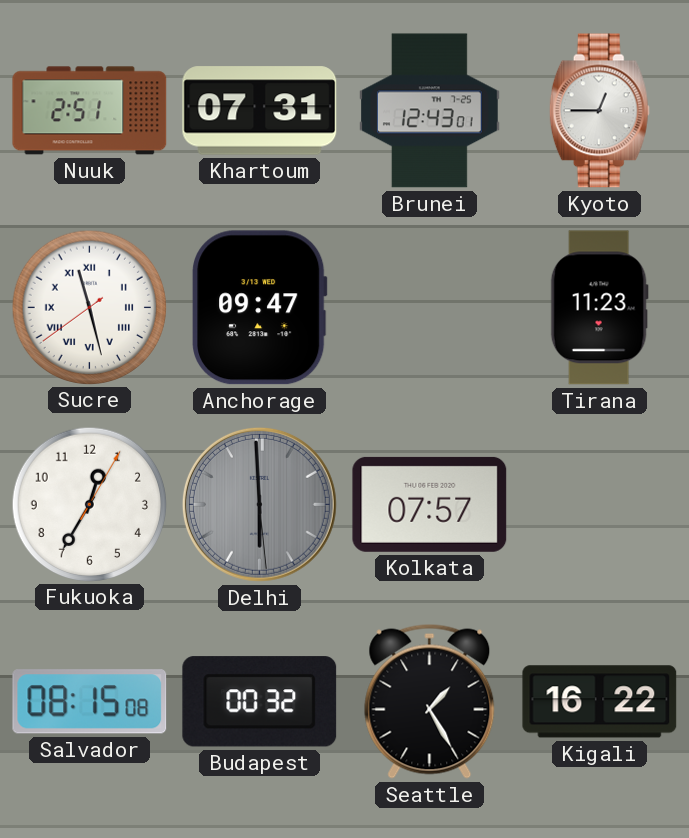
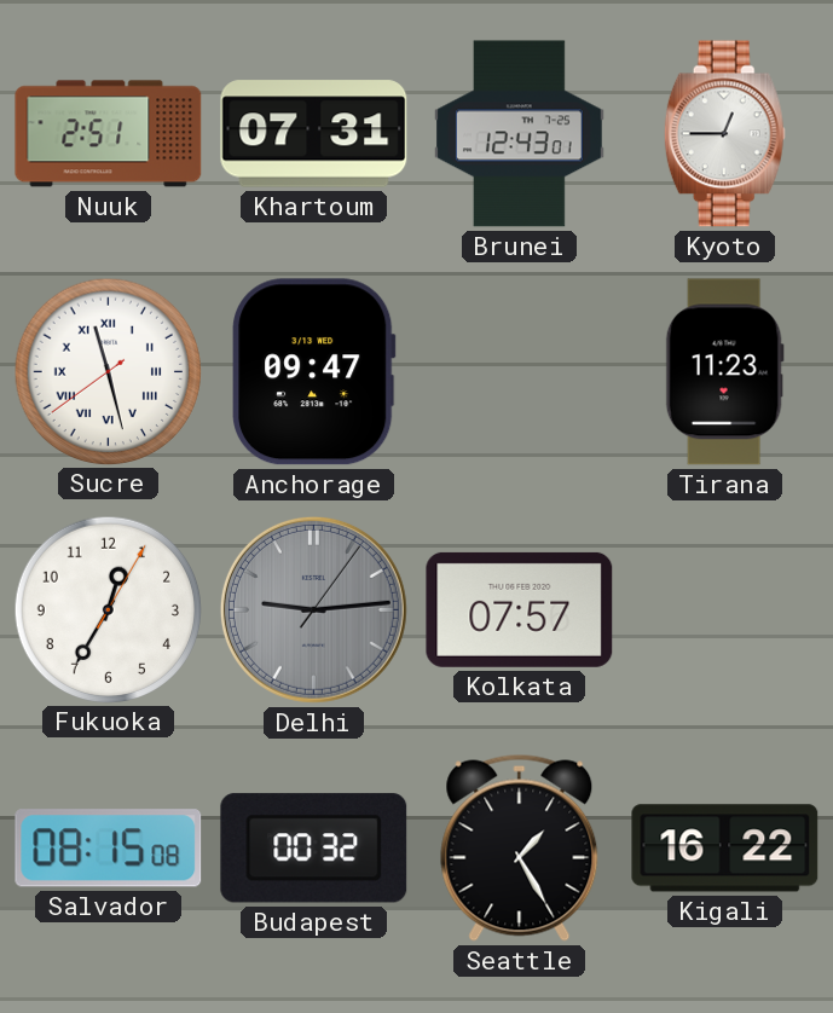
Delhi: 5:59 -> 9:14
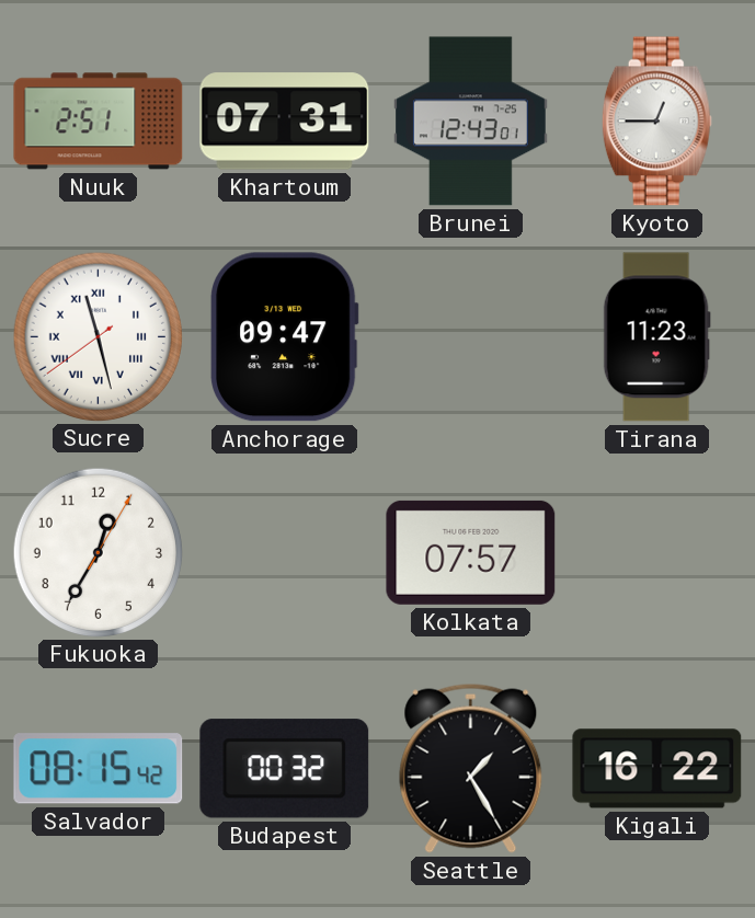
Delhi: 9:14 -> none
Salvador: 08:15:08 -> 08:15:42
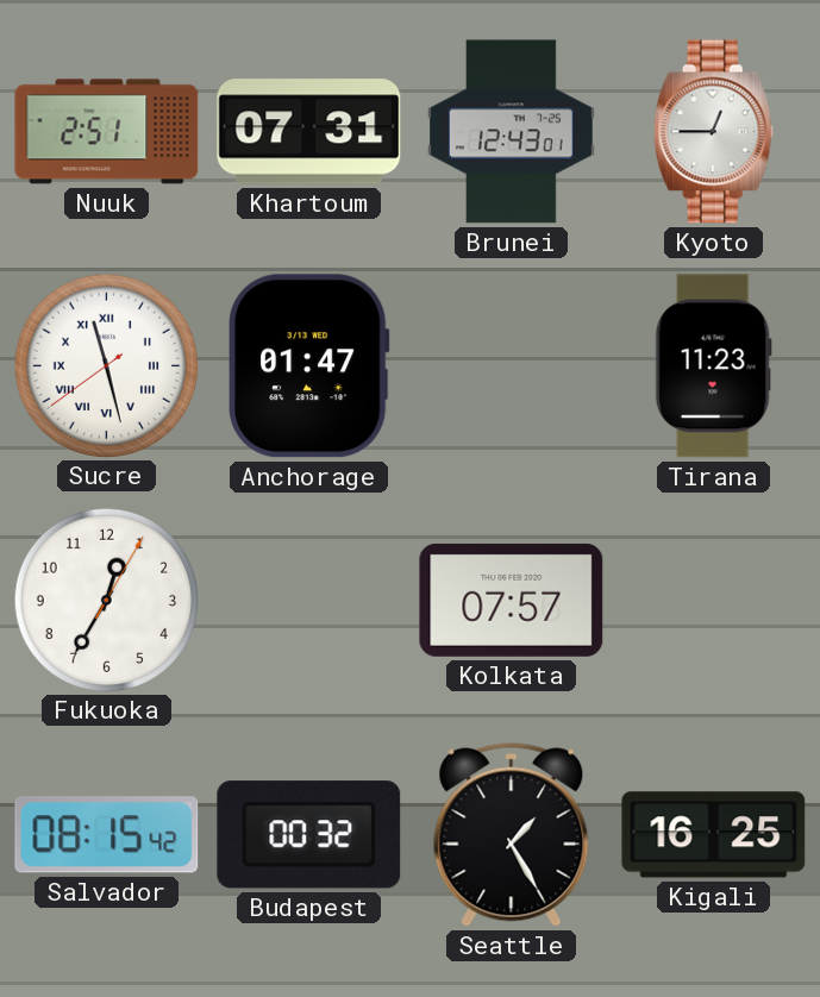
Anchorage: 09:47 -> 01:47
Kigali: 16:22 -> 16:25
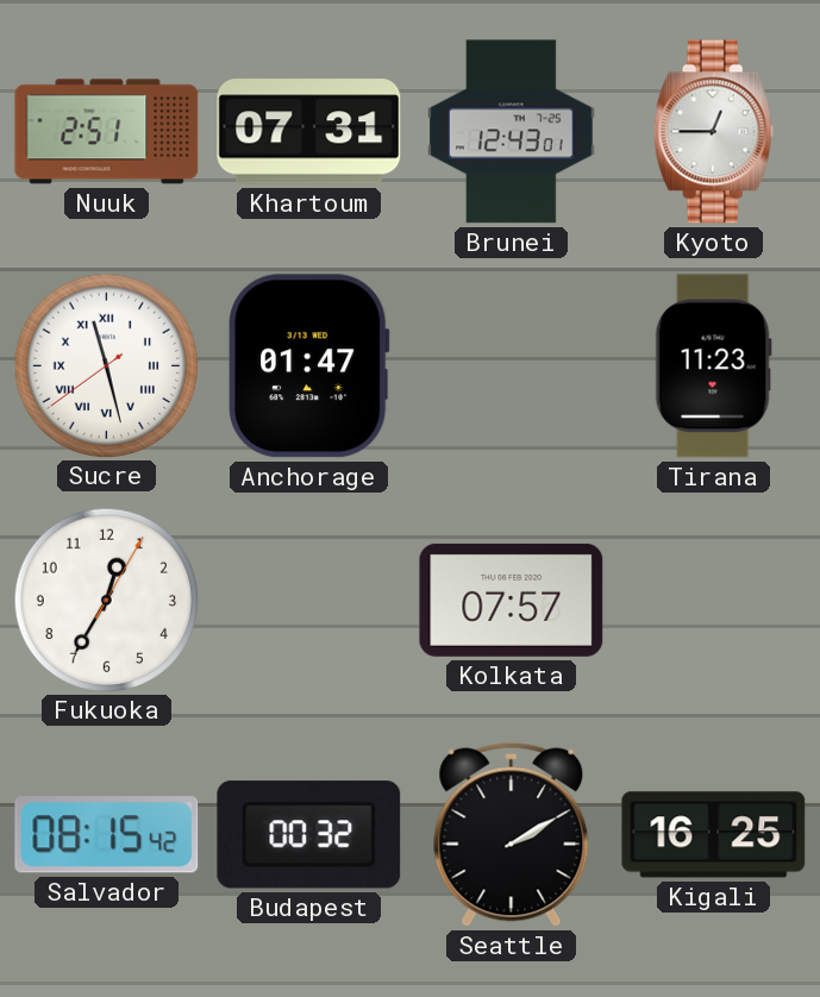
Seattle: 1:25 -> 2:10
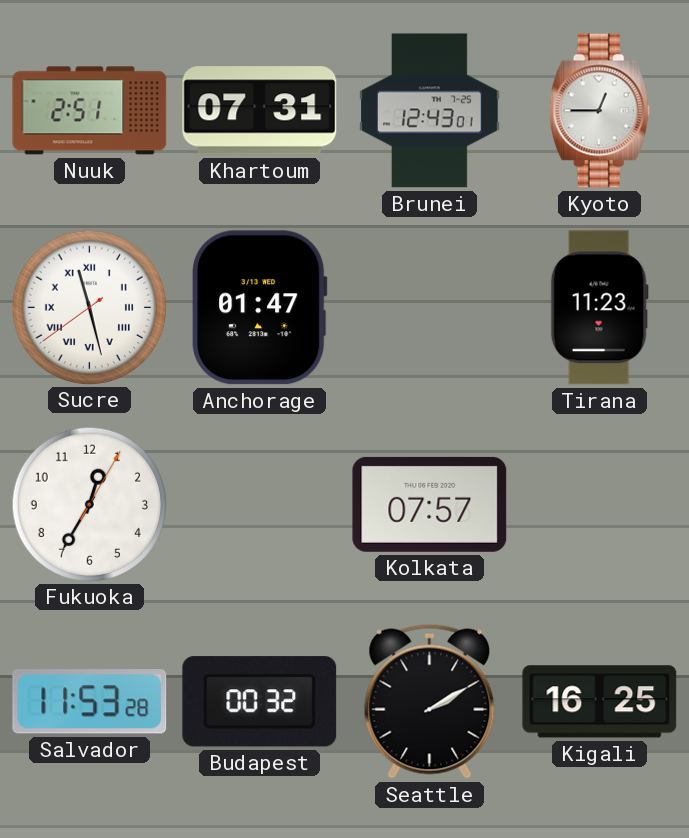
Salvador: 08:15 -> 11:53
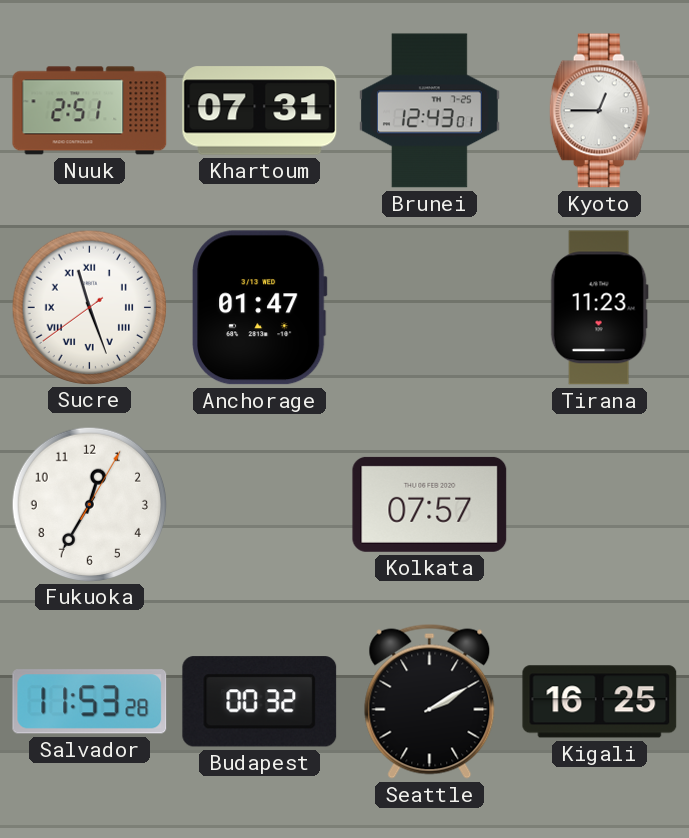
Sucre: 11:27 -> 11:26
